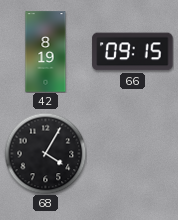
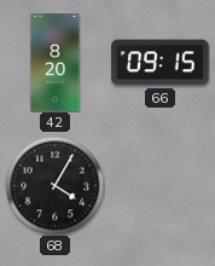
42: 8:19 -> 8:20
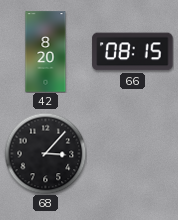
66: 09:15 -> 08:15
68: 4:05 -> 3:07
